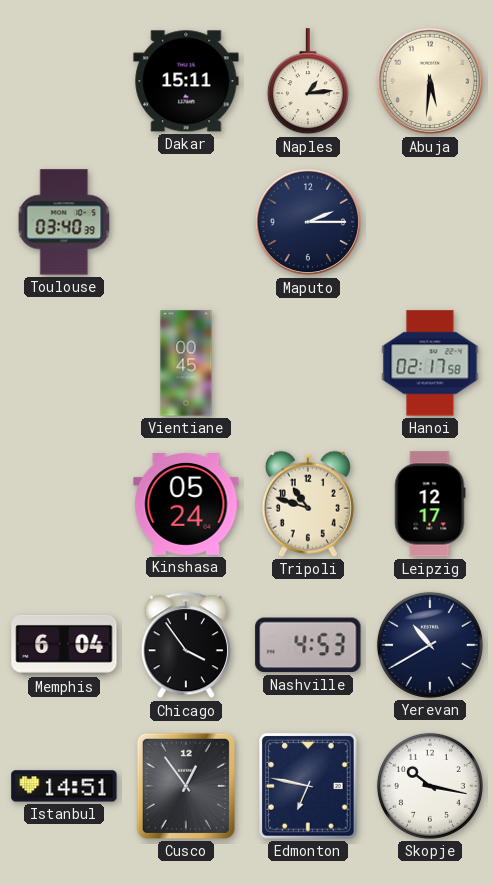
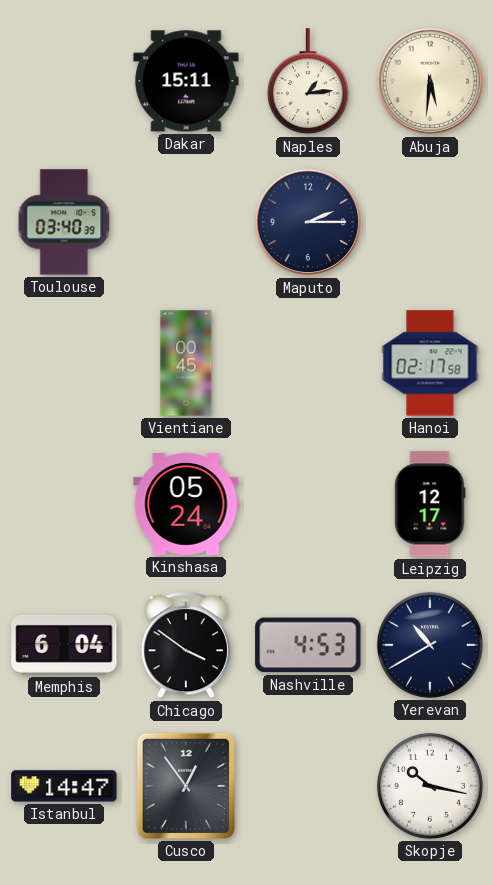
Tripoli: 10:48 -> none
Chicago: 3:54 -> 3:51
Istanbul: 14:51 -> 14:47
Edmonton: 6:47 -> none
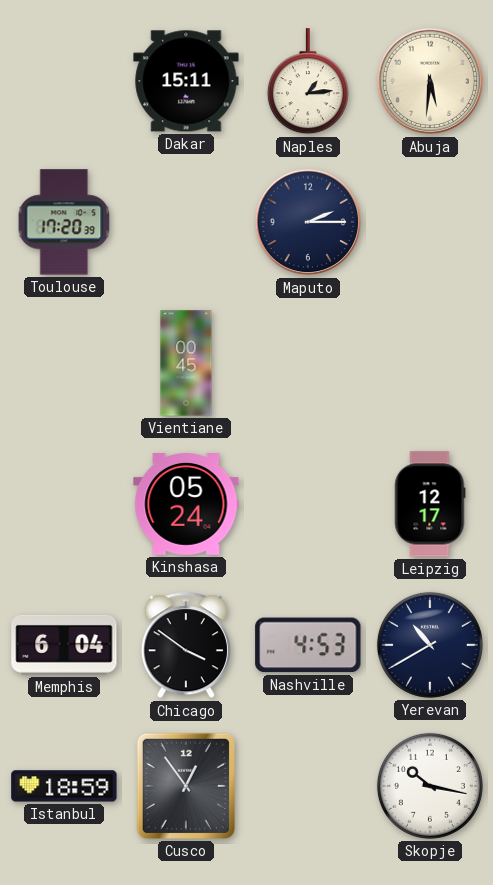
Toulouse: 03:40 -> 17:20
Hanoi: 02:17 -> none
Istanbul: 14:47 -> 18:59
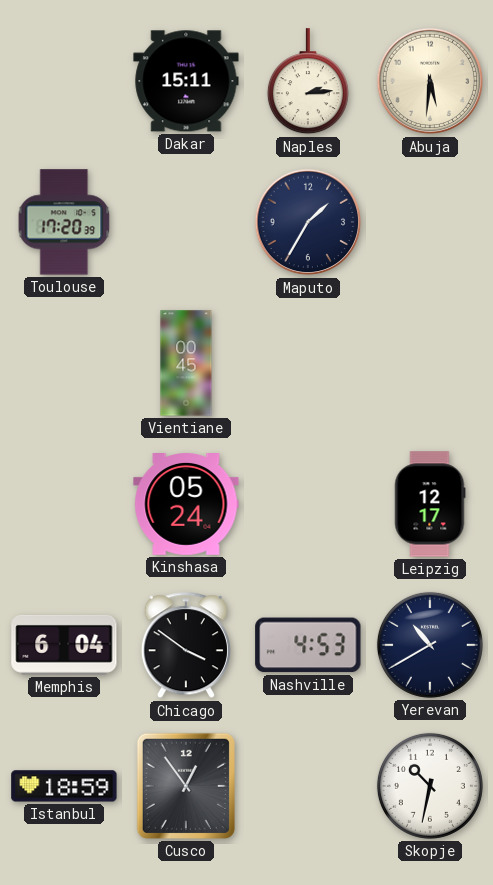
Naples: 1:14 -> 2:14
Maputo: 2:15 -> 1:35
Skopje: 10:17 -> 10:32
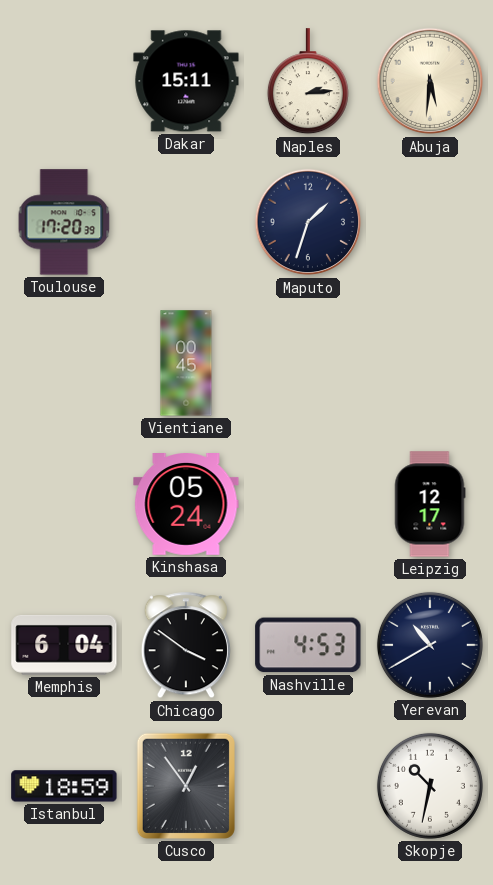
Maputo: 1:35 -> 1:33
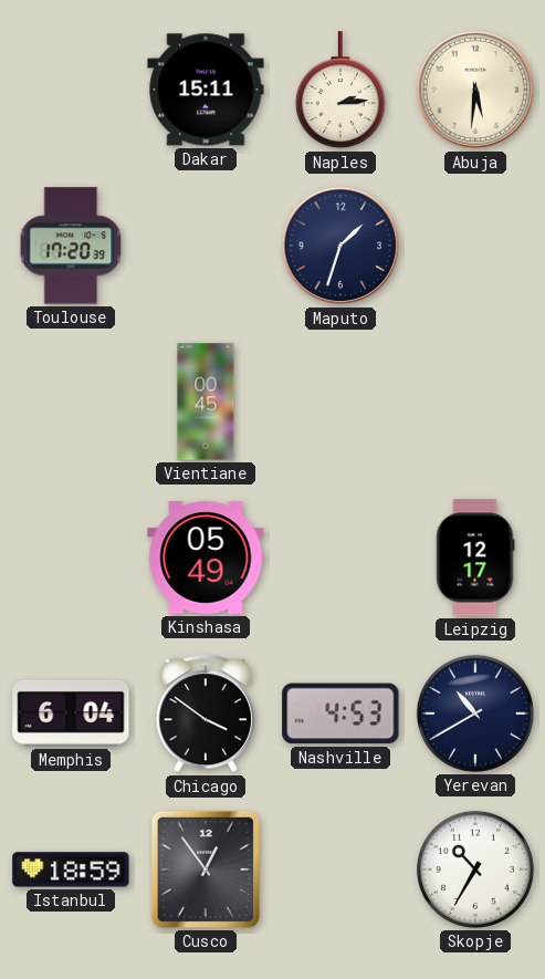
Kinshasa: 05:24 -> 05:49
Skopje: 10:32 -> 10:35
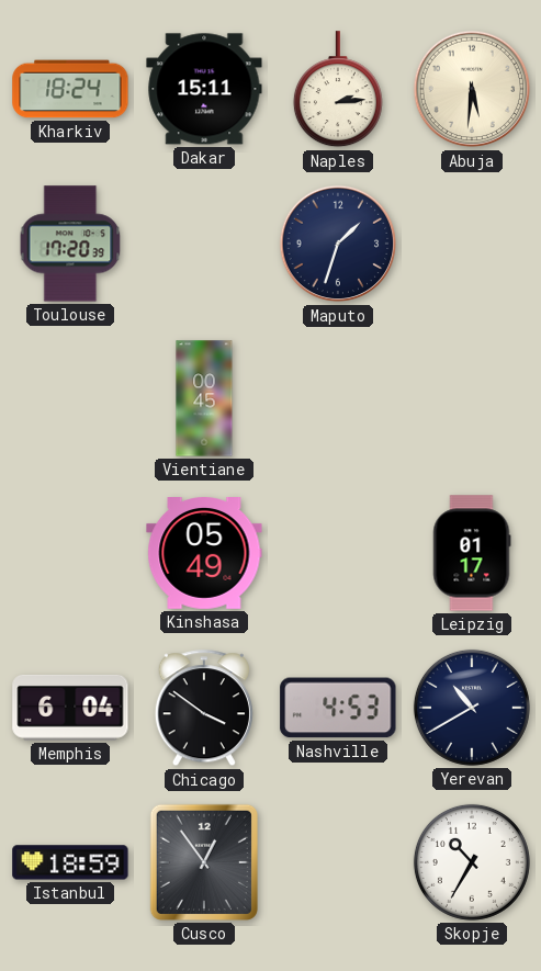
Kharkiv: none -> 18:24
Leipzig: 12:17 -> 01:17
